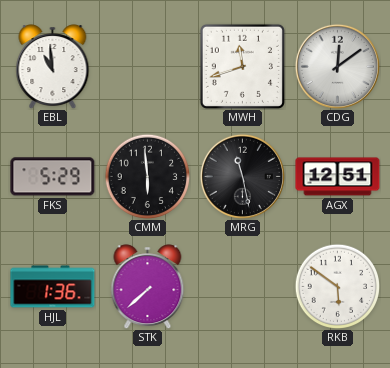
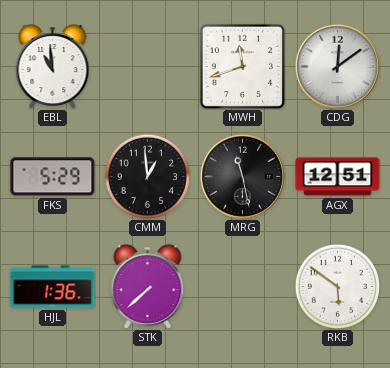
CMM: 5:59 -> 12:59
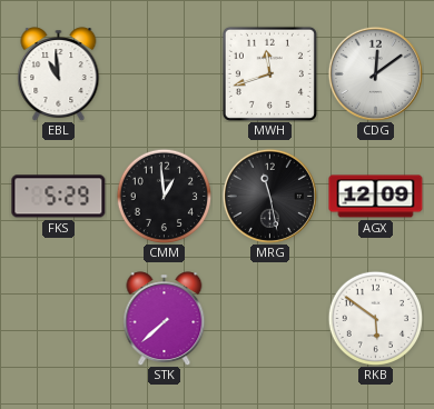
AGX: 12:51 -> 12:09
HJL: 1:36 -> none
